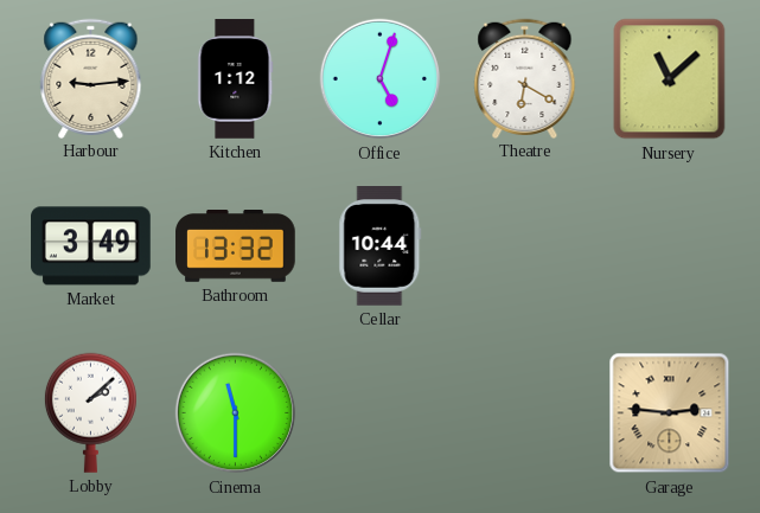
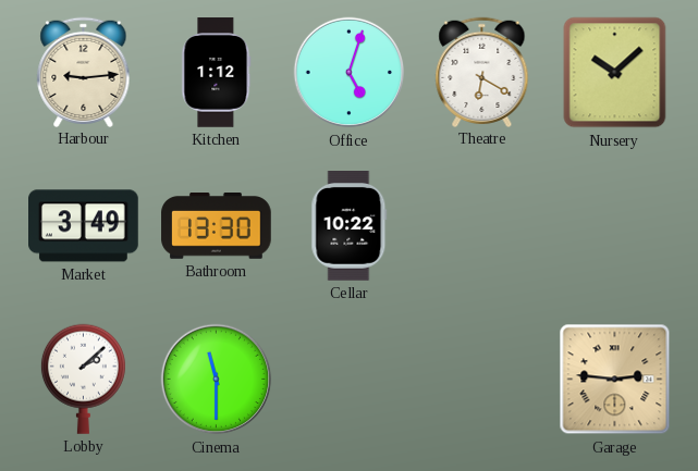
Nursery: 11:08 -> 10:08
Bathroom: 13:32 -> 13:30
Cellar: 10:44 -> 10:22
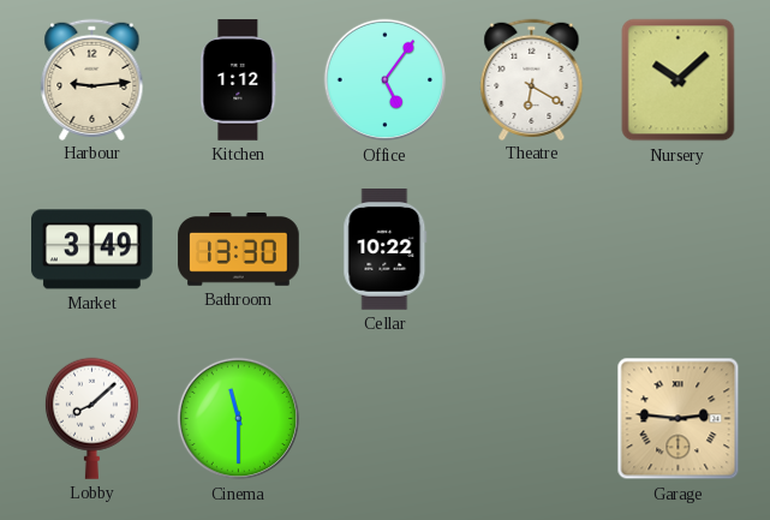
Office: 5:03 -> 5:06
Lobby: 2:08 -> 8:08
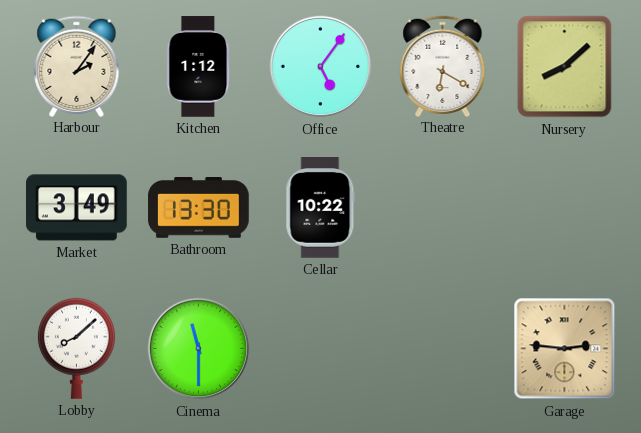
Harbour: 9:14 -> 2:06
Nursery: 10:08 -> 8:08
